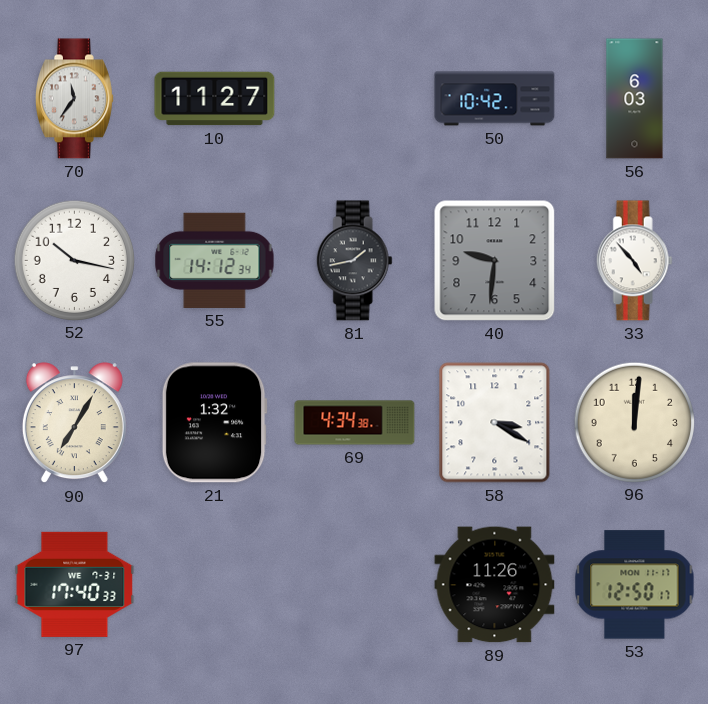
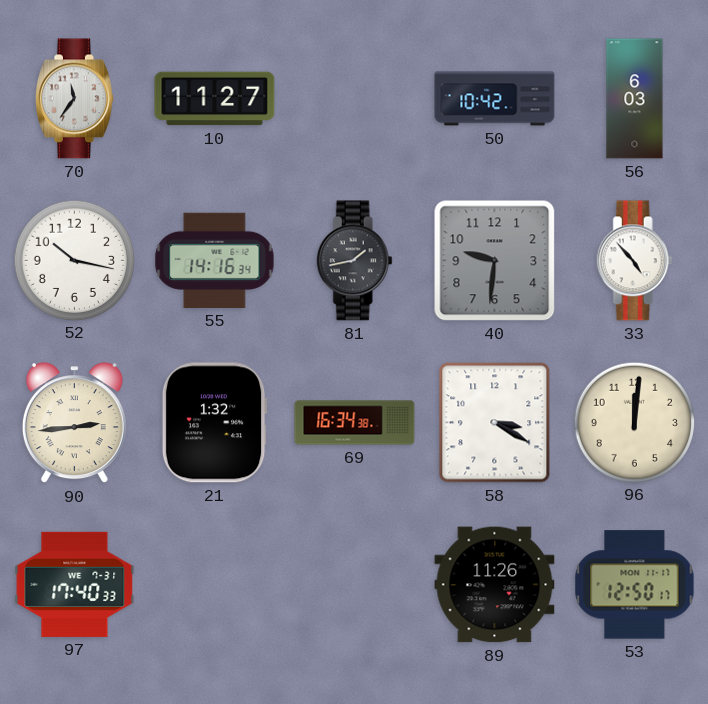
55: 14:12 -> 14:16
90: 7:05 -> 2:44
69: 4:34 -> 16:34
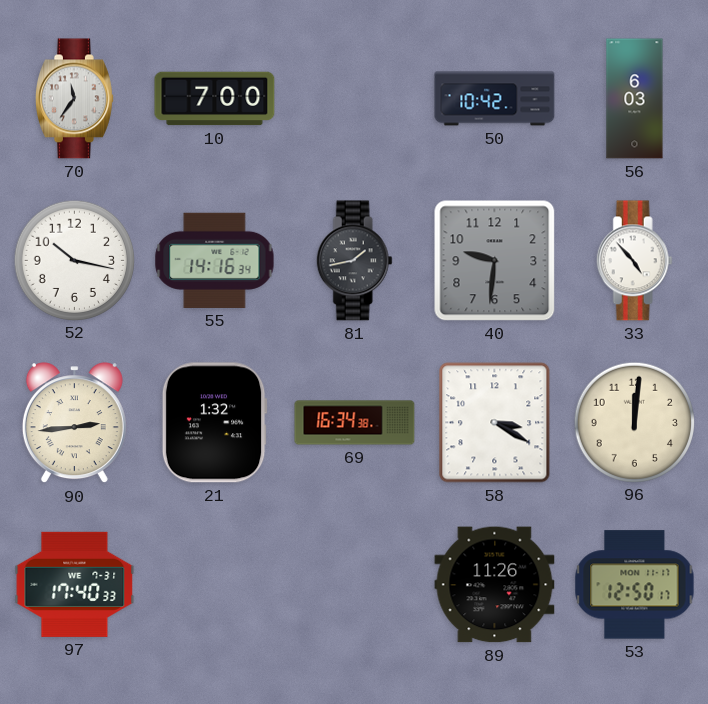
10: 11:27 -> 7:00
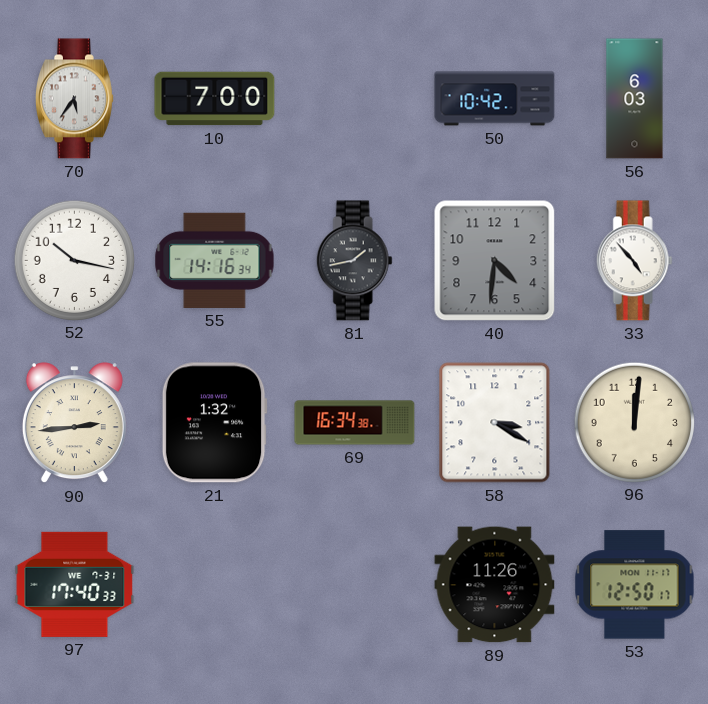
70: 11:36 -> 5:36
40: 9:31 -> 4:31
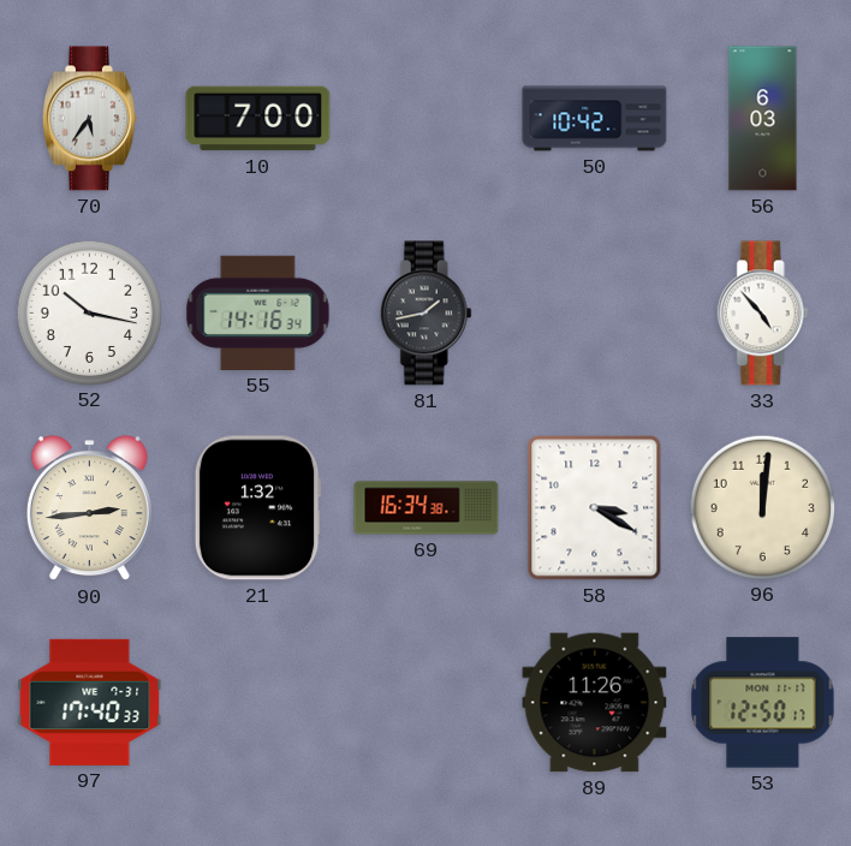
40: 4:31 -> none
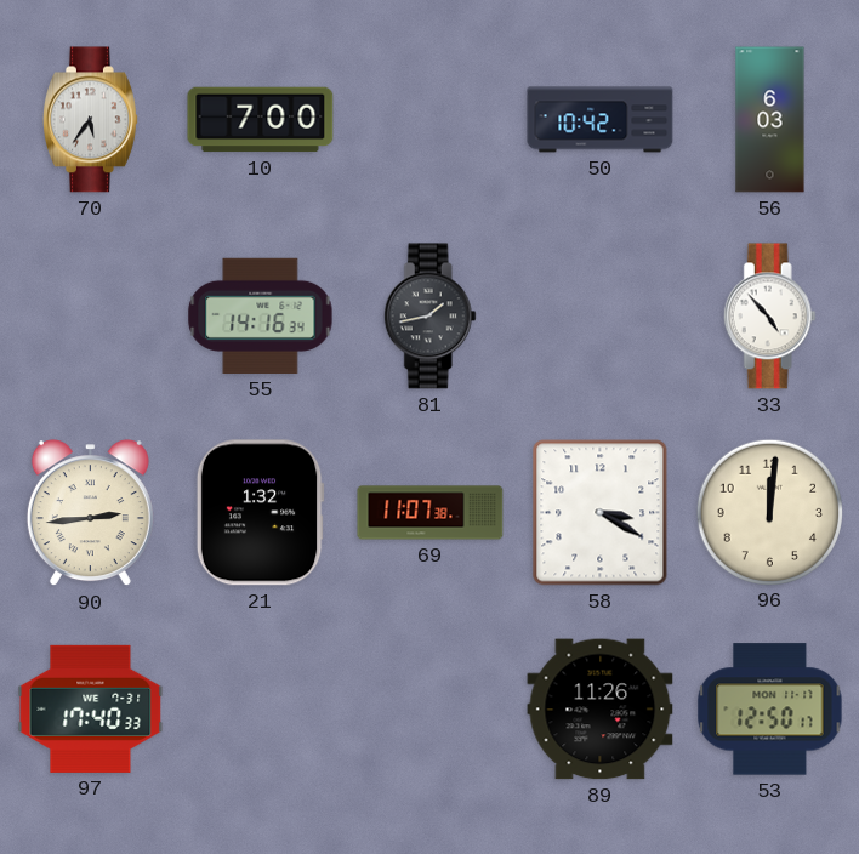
52: 10:17 -> none
69: 16:34 -> 11:07
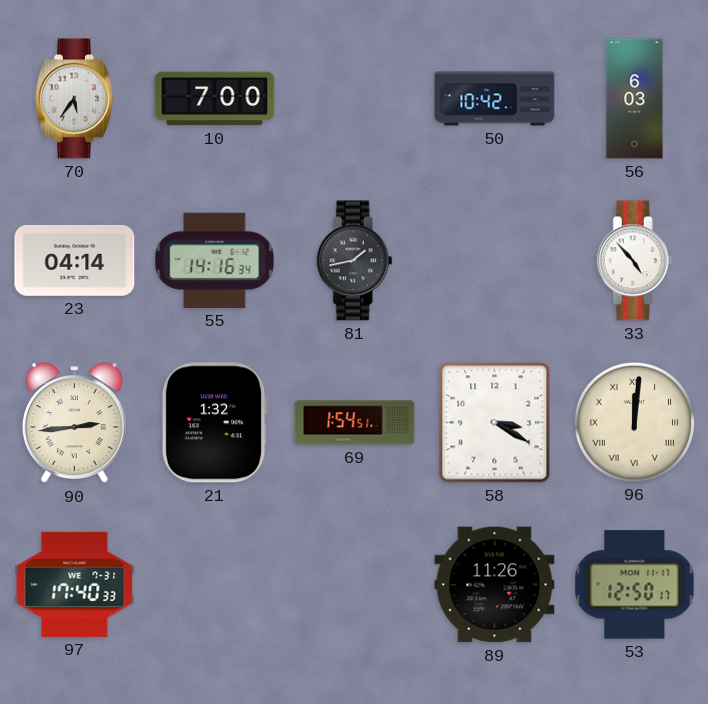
23: none -> 04:14
69: 11:07 -> 1:54
96 numerals: Arabic -> Roman
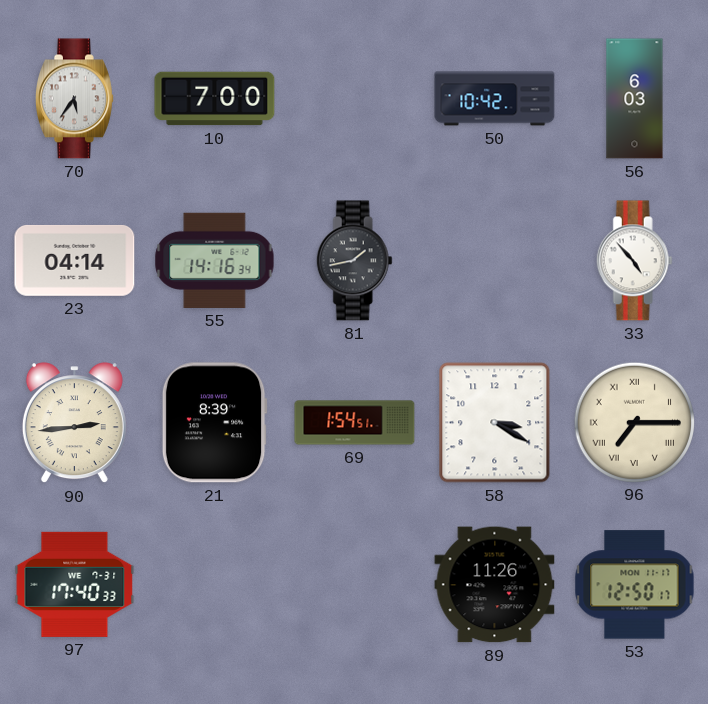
21: 1:32 -> 8:39
96: 12:01 -> 7:15
